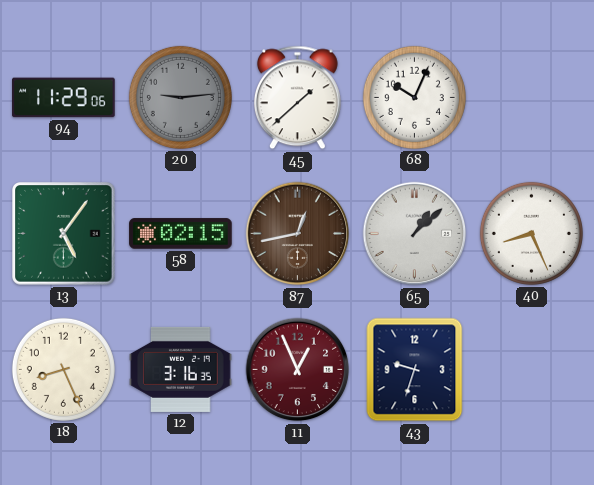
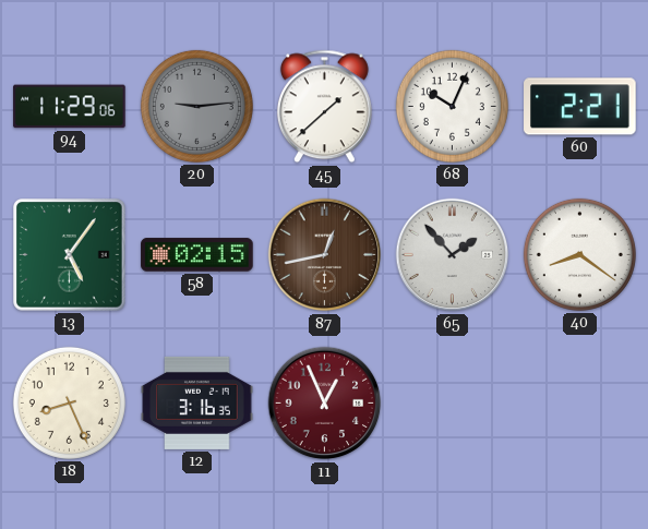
60: none -> 2:21
65: 1:08 -> 1:53
40: 8:26 -> 8:21
43: 9:33 -> none
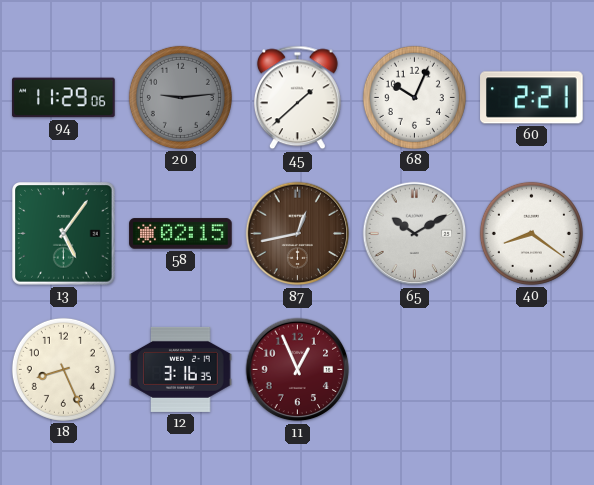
65: 1:53 -> 10:10
